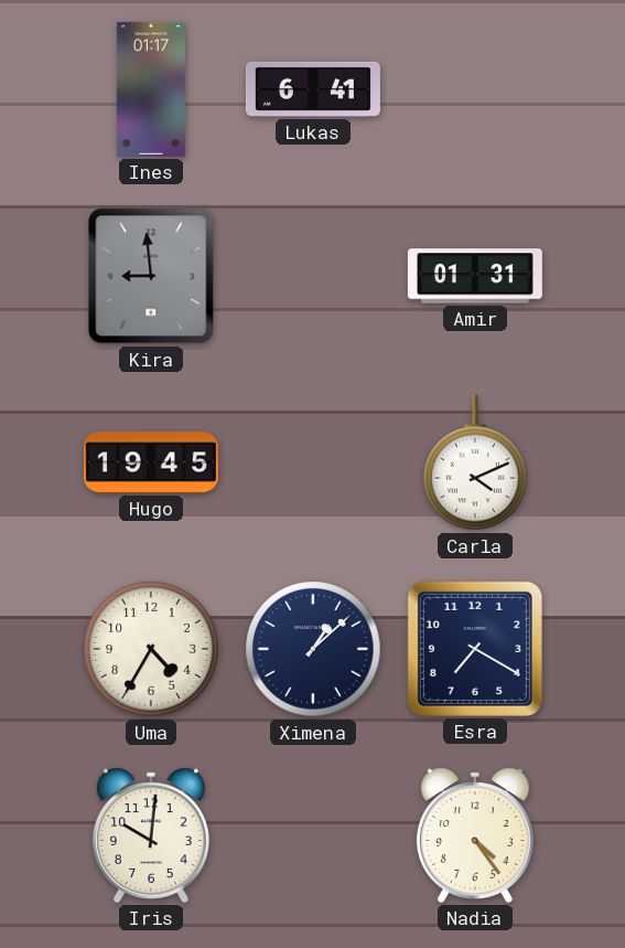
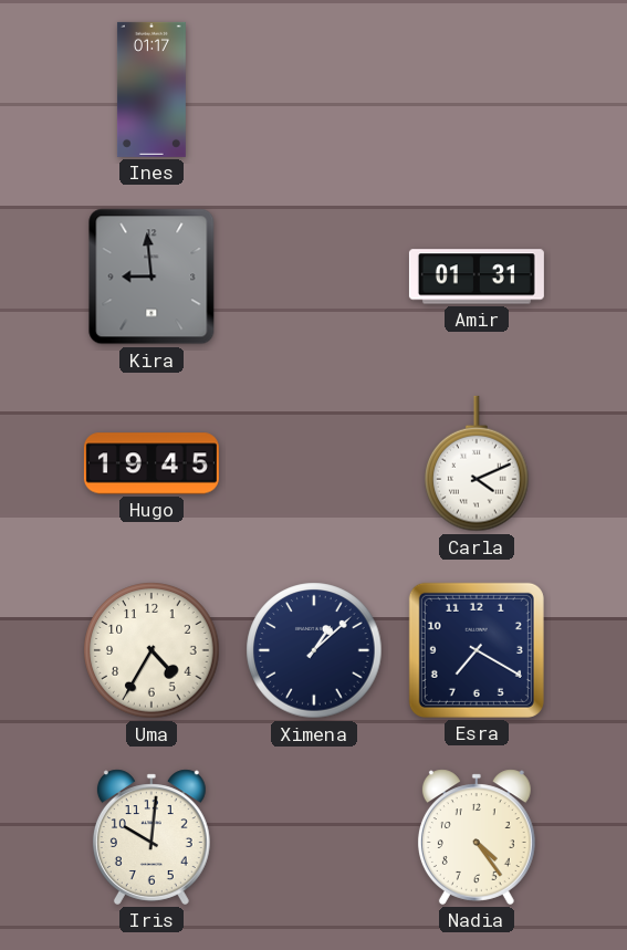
Lukas: 6:41 -> none
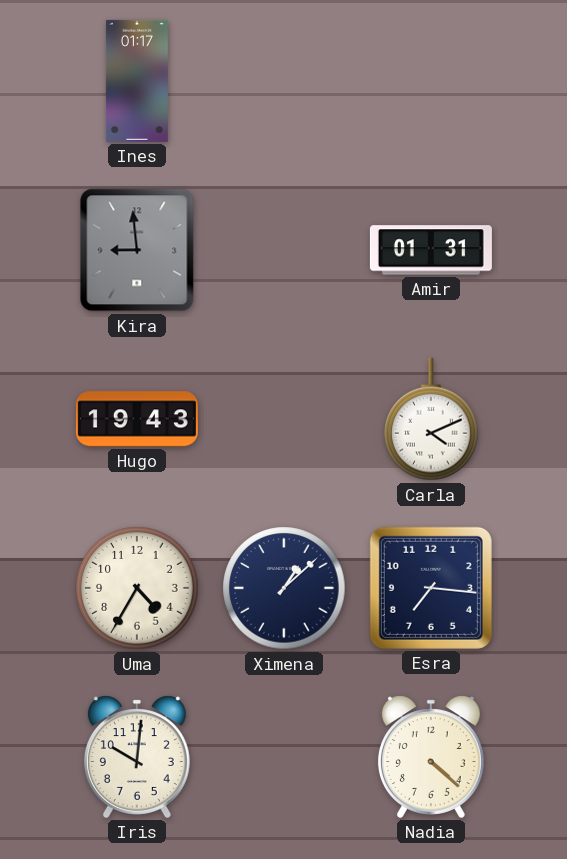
Hugo: 19:45 -> 19:43
Esra: 7:20 -> 7:16
Nadia: 4:24 -> 4:22
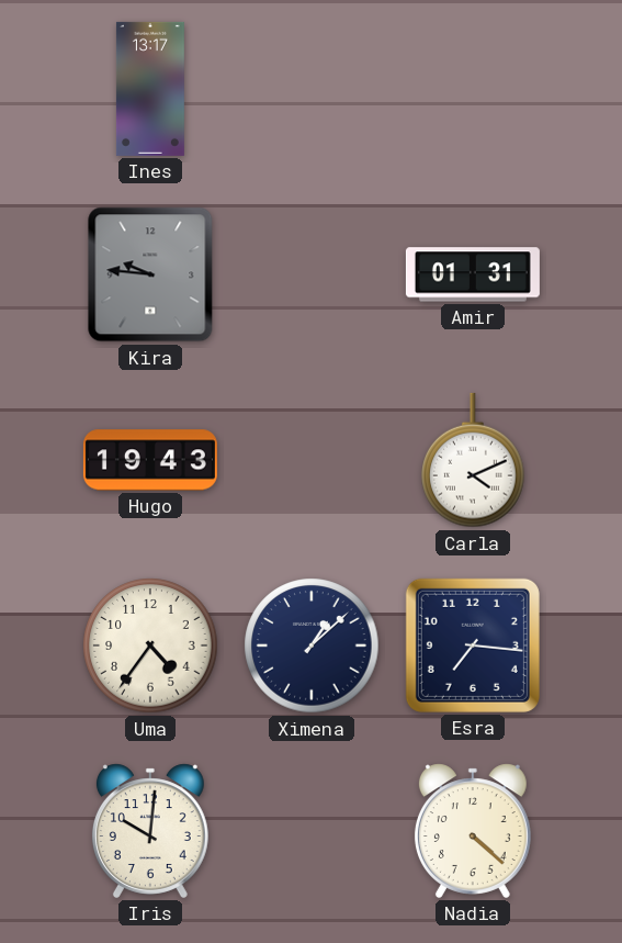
Ines: 01:17 -> 13:17
Kira: 8:59 -> 9:46
Uma: 4:35 -> 4:36
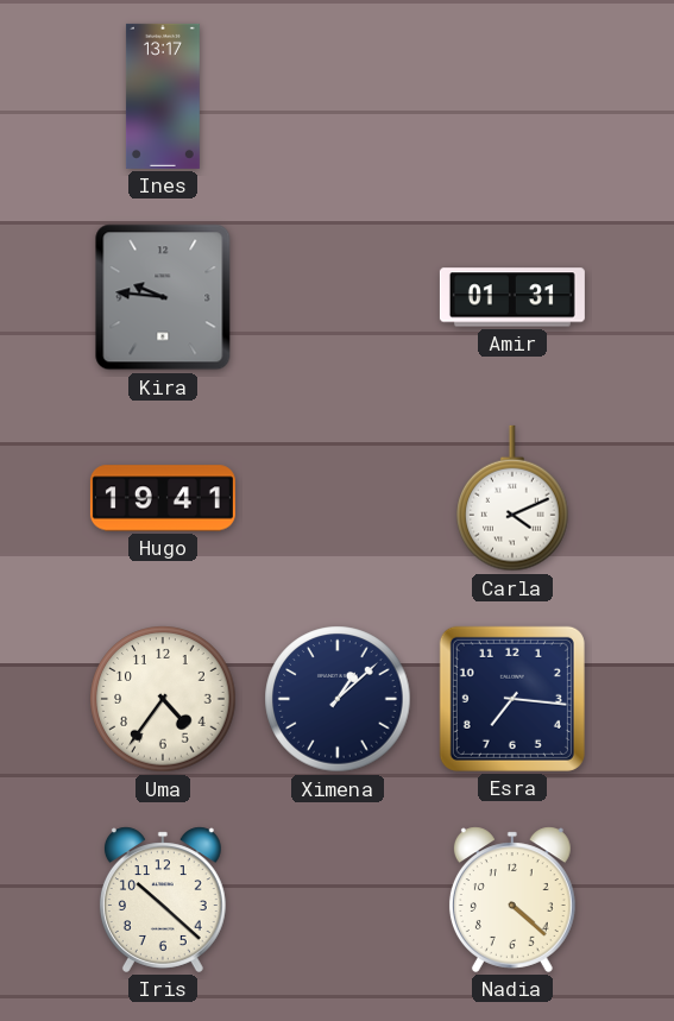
Hugo: 19:43 -> 19:41
Iris: 10:01 -> 10:22
